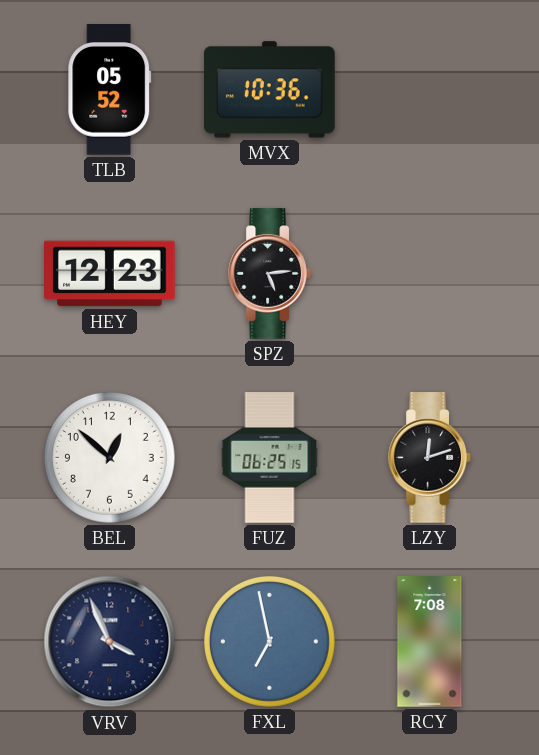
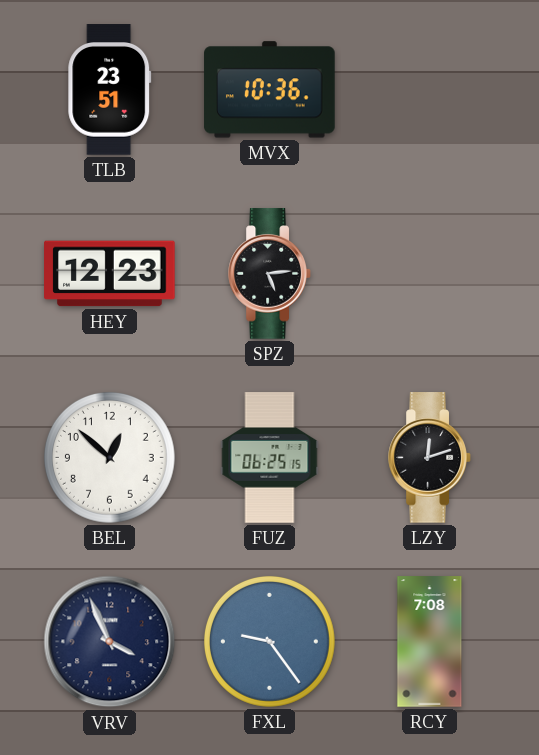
TLB: 05:52 -> 23:51
FXL: 6:58 -> 9:24
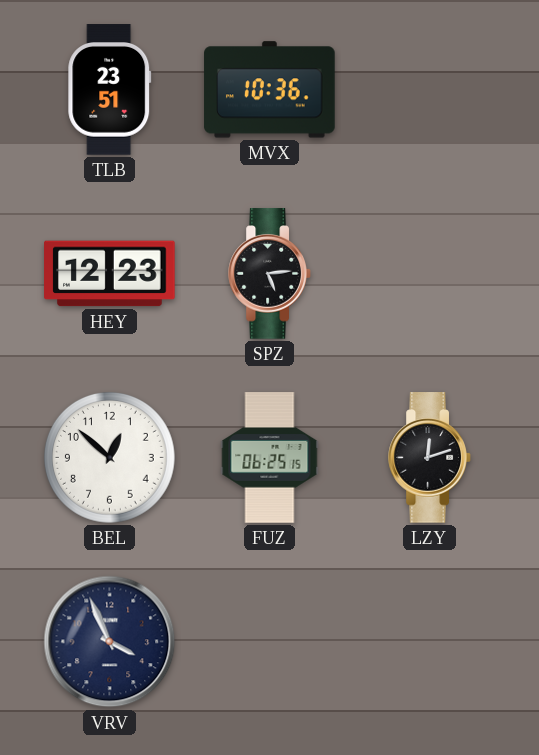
FXL: 9:24 -> none
RCY: 7:08 -> none
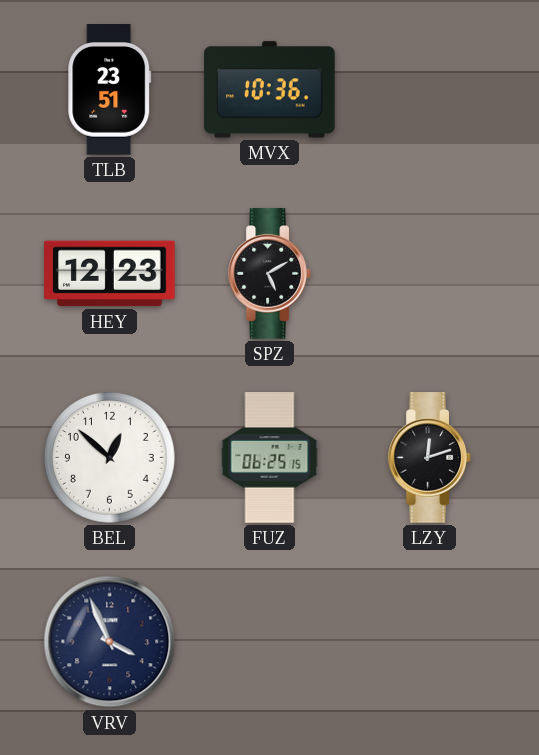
SPZ: 5:14 -> 5:10
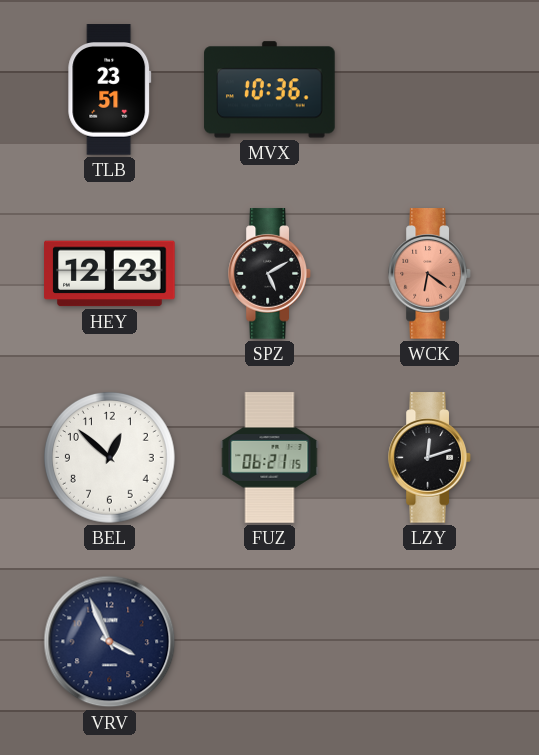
WCK: none -> 6:21
FUZ: 06:25 -> 06:21
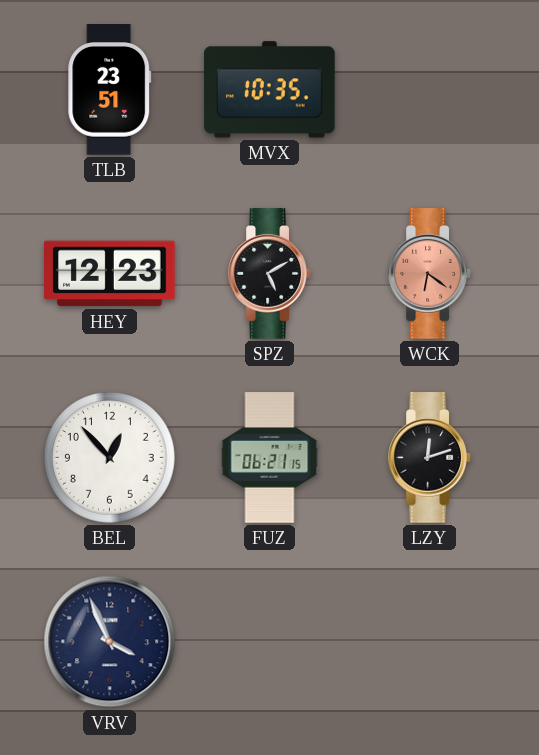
MVX: 10:36 -> 10:35
BEL: 12:52 -> 12:53
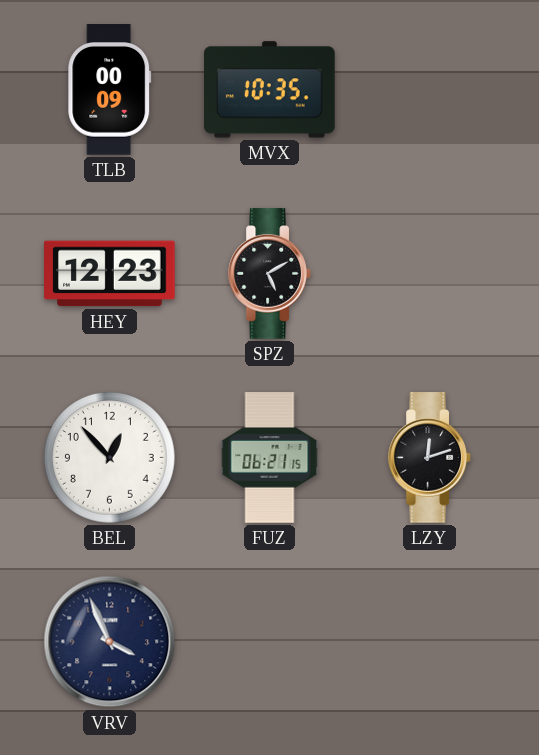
TLB: 23:51 -> 00:09
WCK: 6:21 -> none
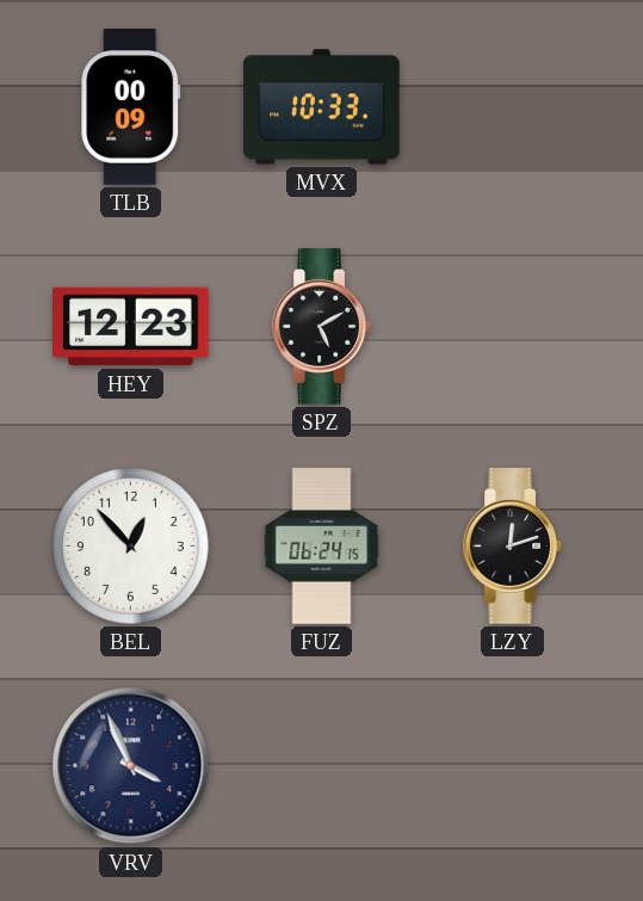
MVX: 10:35 -> 10:33
FUZ: 06:21 -> 06:24
